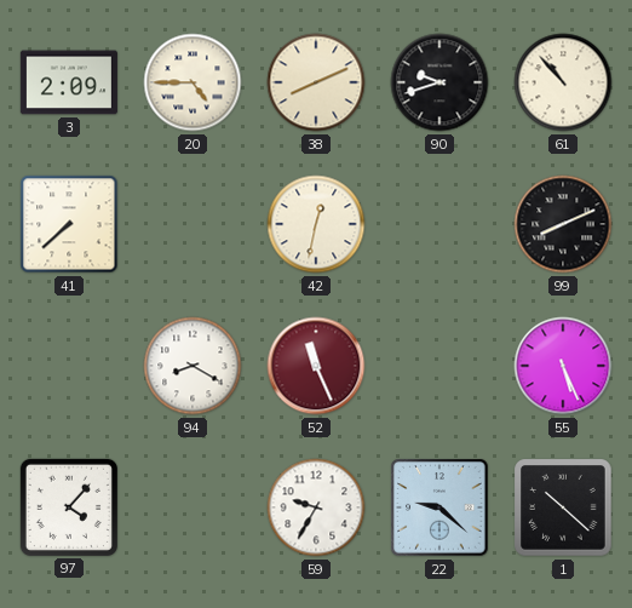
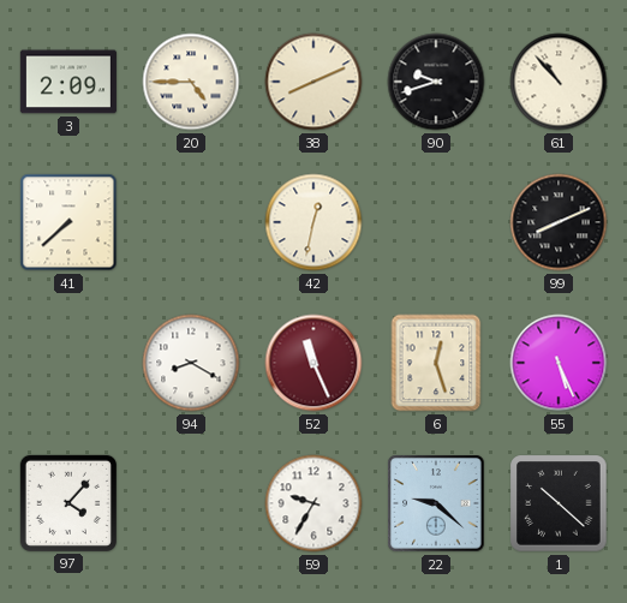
6: none -> 12:27
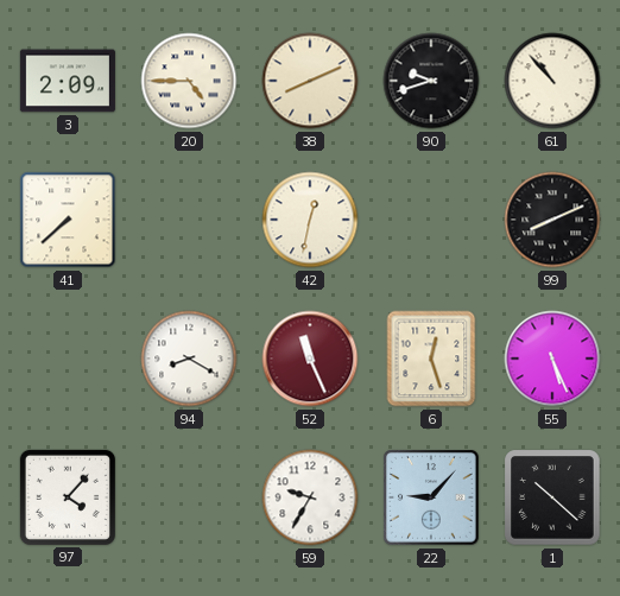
22: 9:22 -> 9:07
